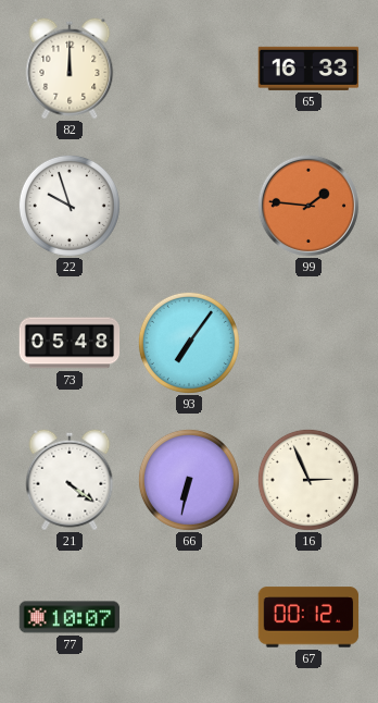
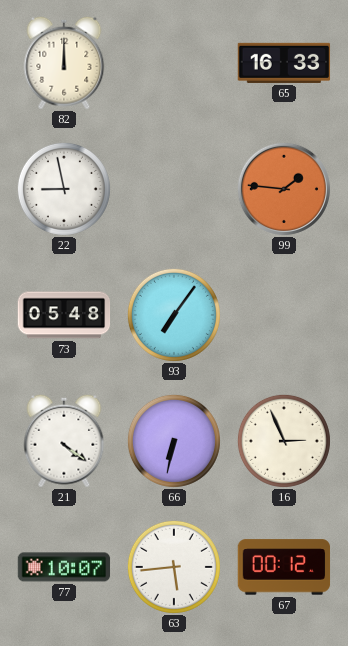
22: 9:57 -> 8:58
63: none -> 5:44
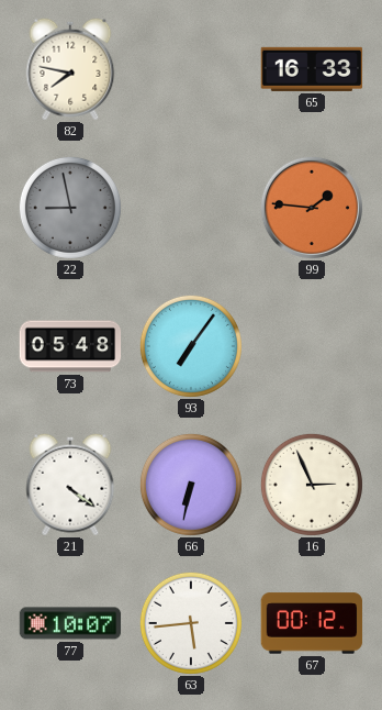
82: 12:00 -> 7:47
22 dial: white -> grey
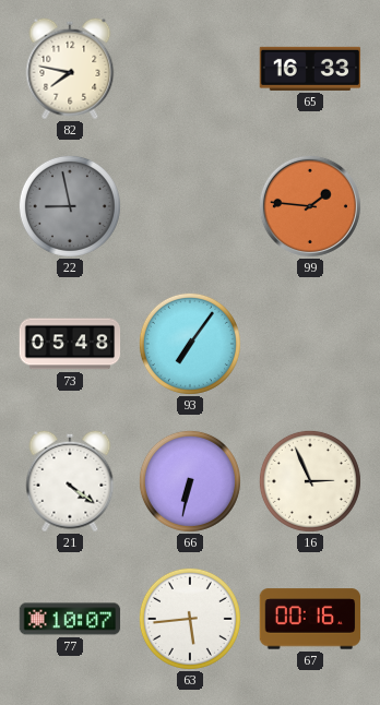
67: 00:12 -> 00:16
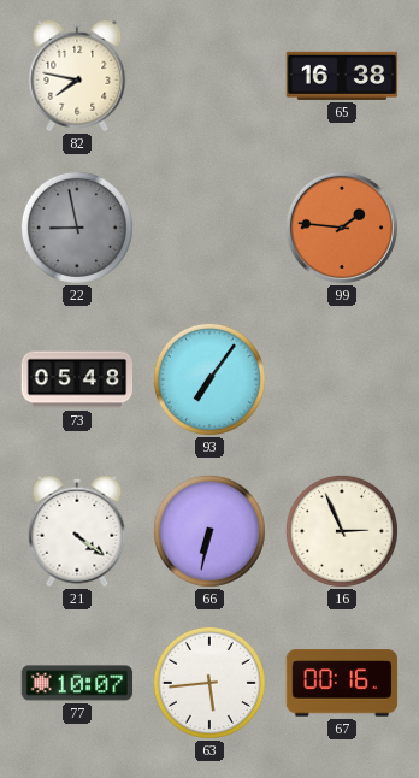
65: 16:33 -> 16:38
